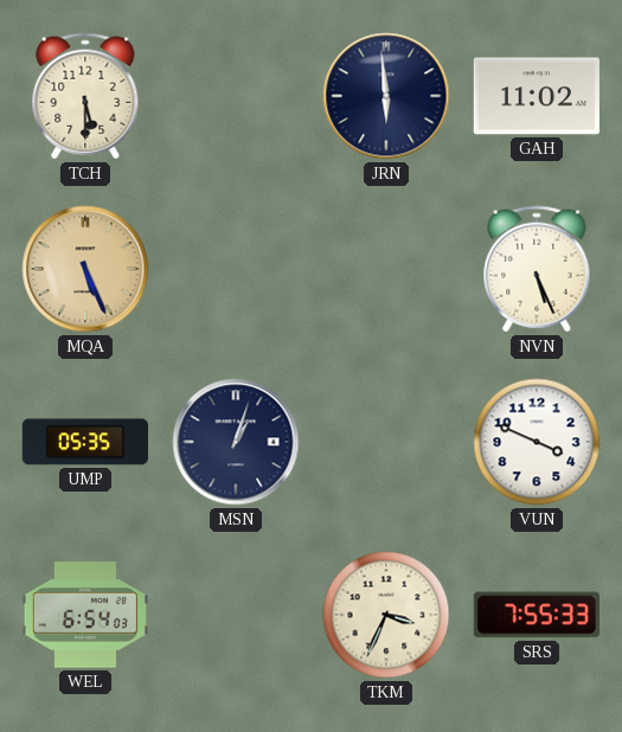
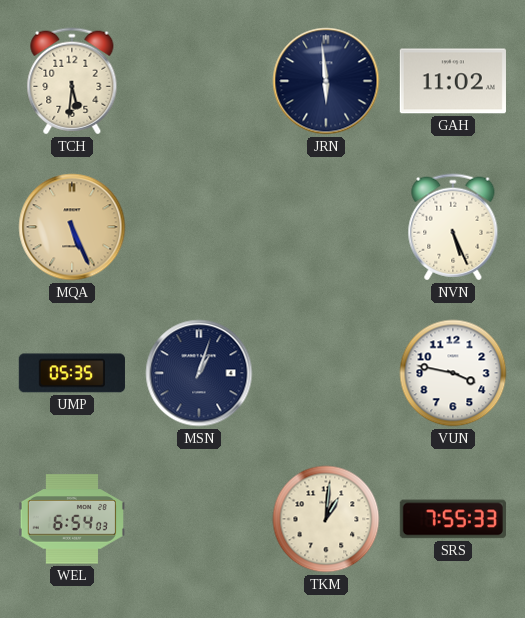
TCH: 5:30 -> 5:31
VUN: 3:49 -> 3:47
TKM: 3:34 -> 1:01
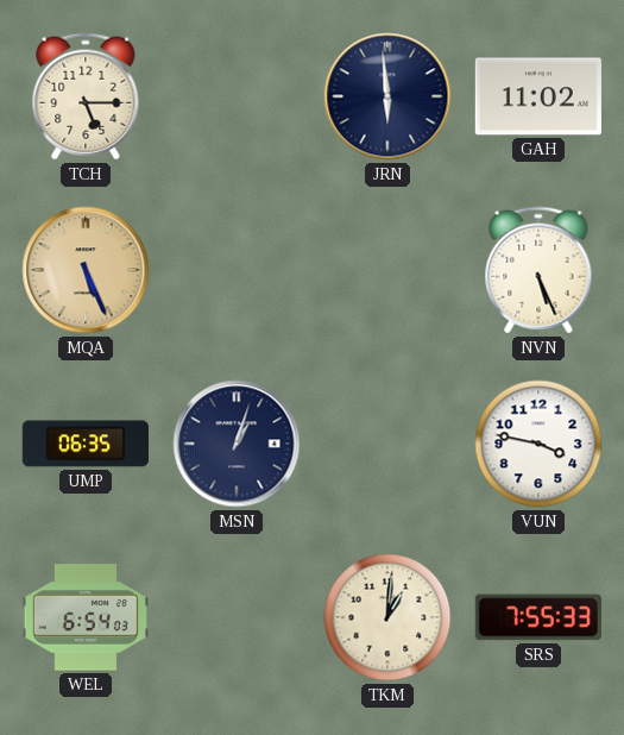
TCH: 5:31 -> 5:15
UMP: 05:35 -> 06:35
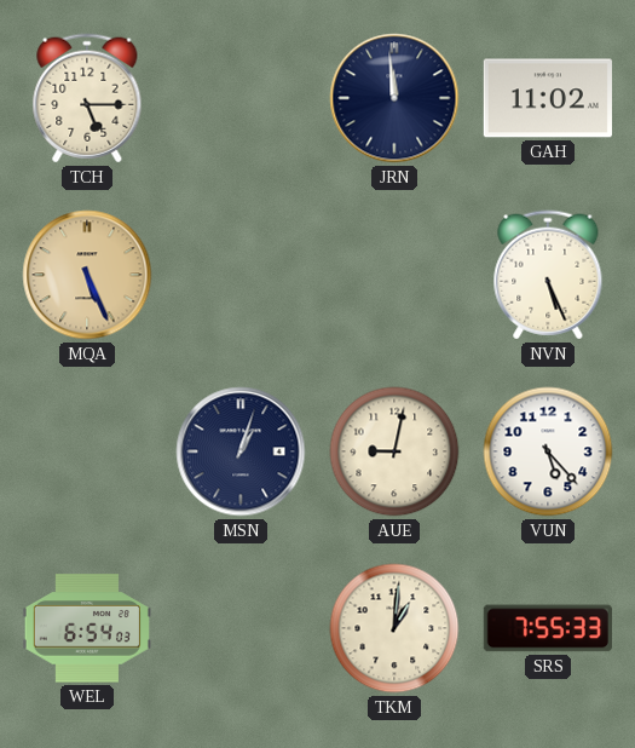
JRN: 5:59 -> 11:59
UMP: 06:35 -> none
AUE: none -> 9:02
VUN: 3:47 -> 5:23
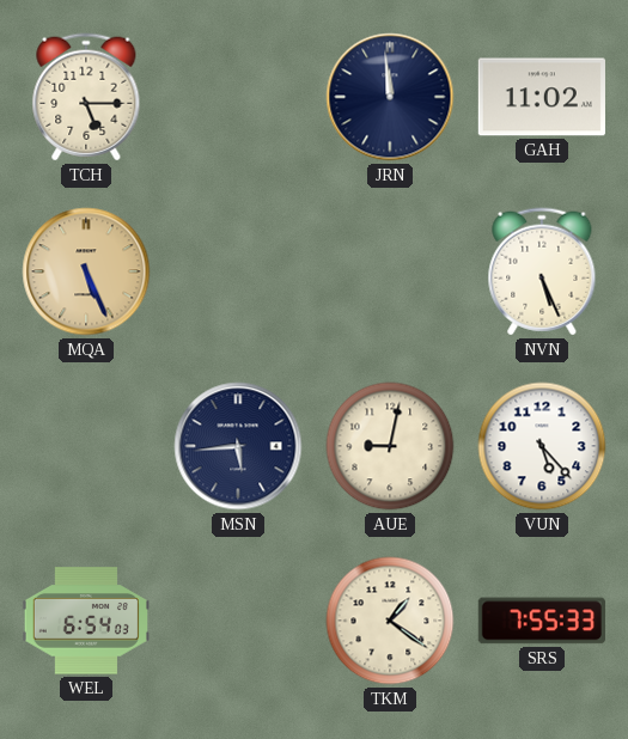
MSN: 1:03 -> 5:44
TKM: 1:01 -> 1:21
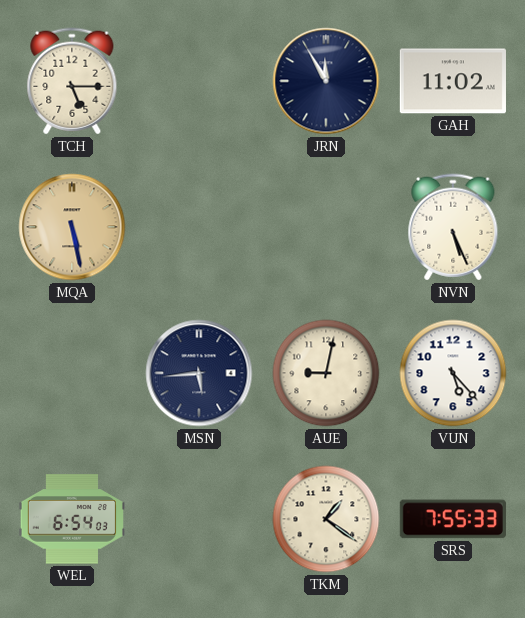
JRN: 11:59 -> 11:55
MQA: 5:26 -> 5:28
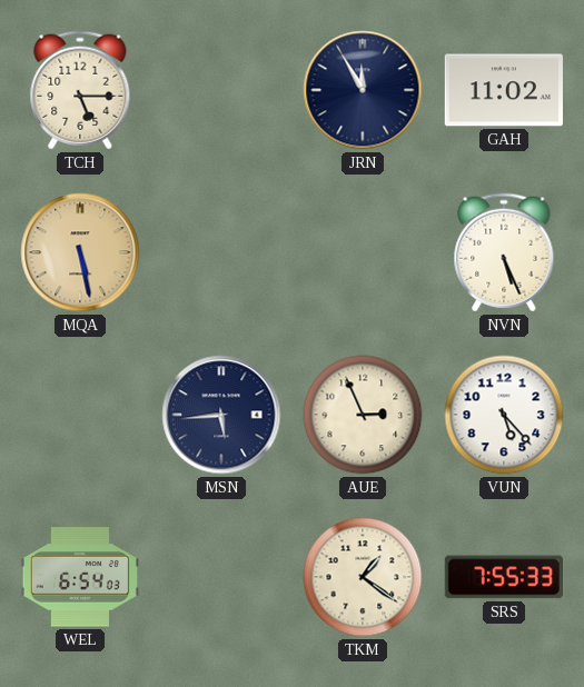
AUE: 9:02 -> 2:56
